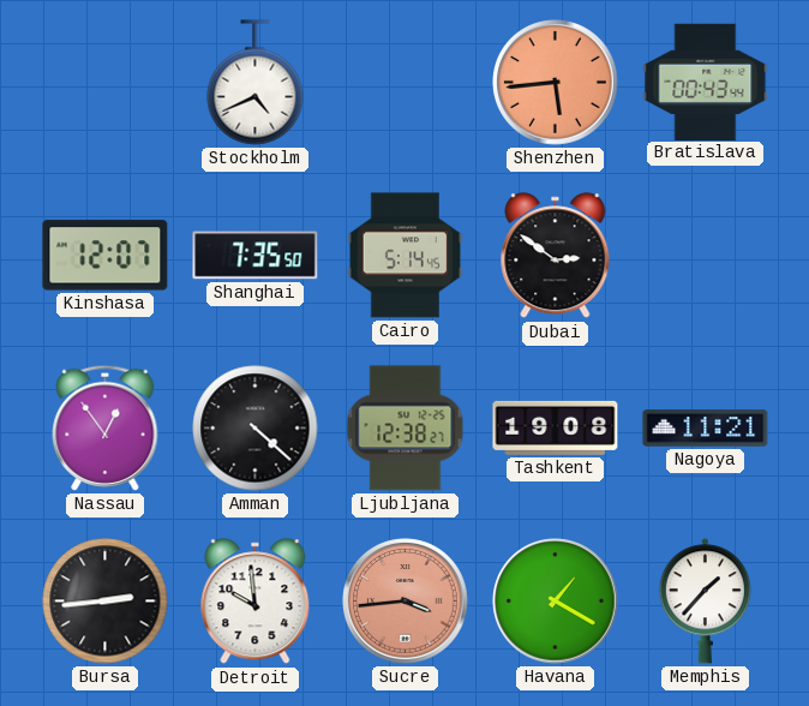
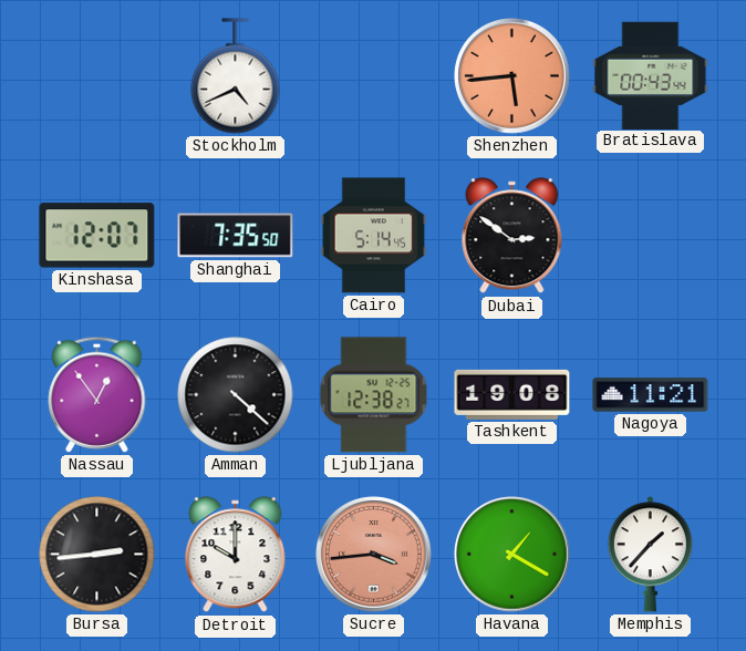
Detroit: 9:59 -> 10:00
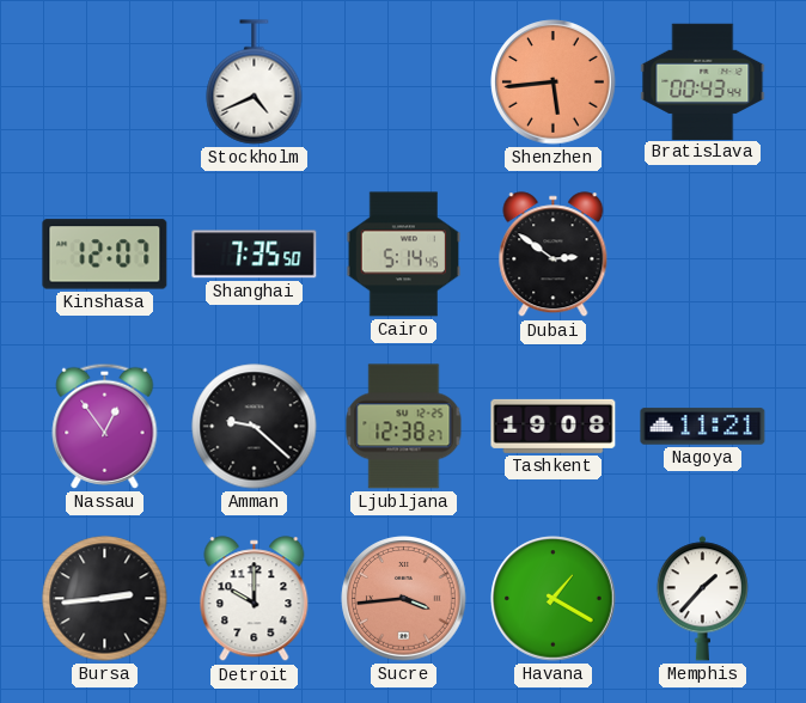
Amman: 4:22 -> 9:22
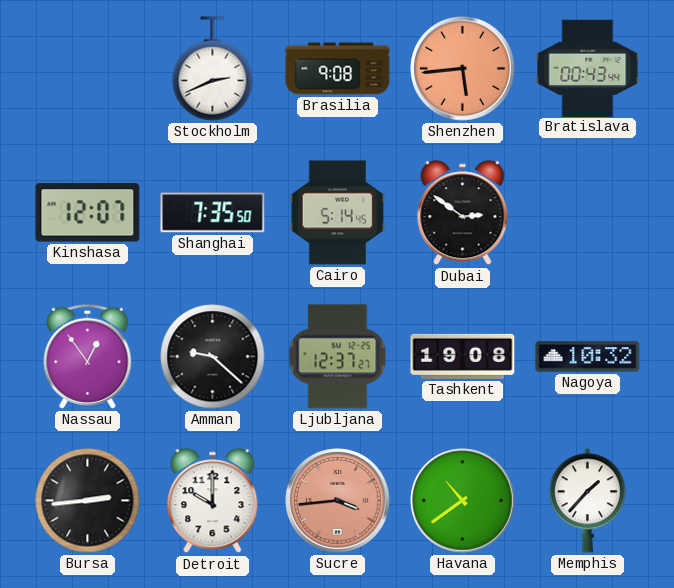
Stockholm: 4:41 -> 2:41
Brasilia: none -> 9:08
Ljubljana: 12:38 -> 12:37
Nagoya: 11:21 -> 10:32
Havana: 1:20 -> 10:39
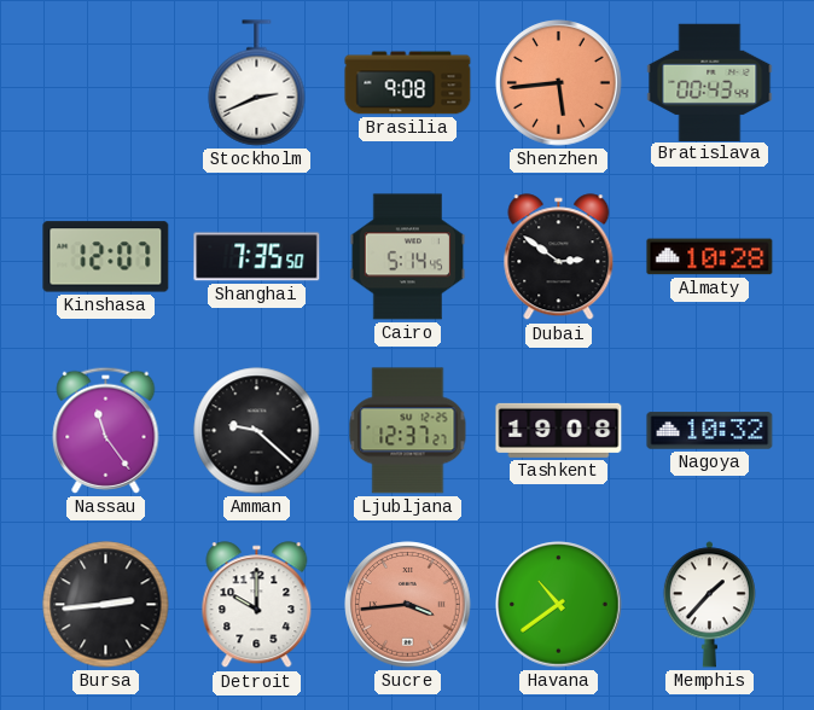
Almaty: none -> 10:28
Nassau: 12:54 -> 11:24
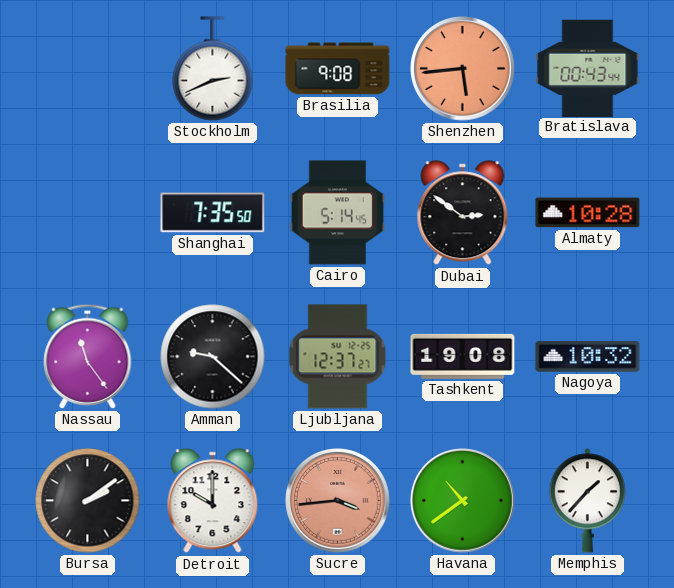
Kinshasa: 12:07 -> none
Bursa: 2:44 -> 2:09
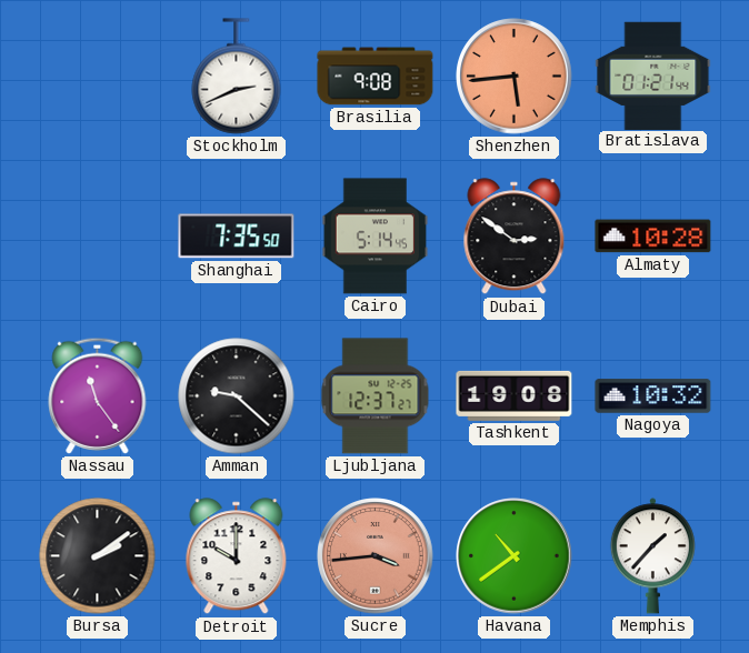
Bratislava: 00:43 -> 01:21
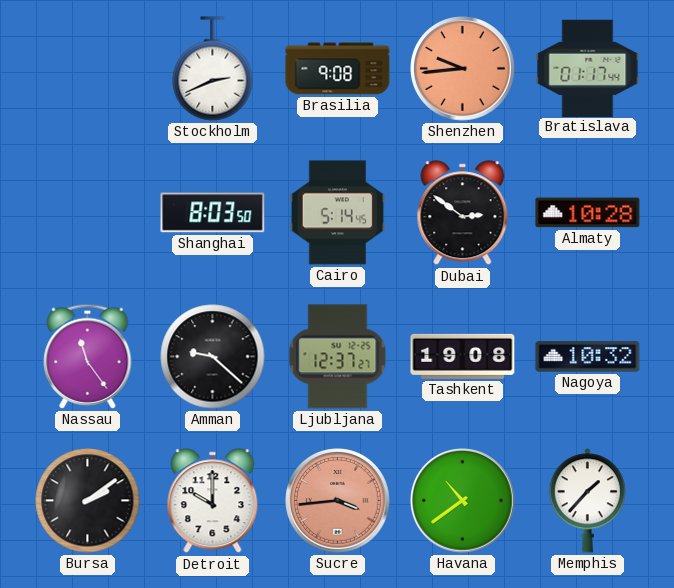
Shenzhen: 5:44 -> 9:44
Bratislava: 01:21 -> 01:17
Shanghai: 7:35 -> 8:03
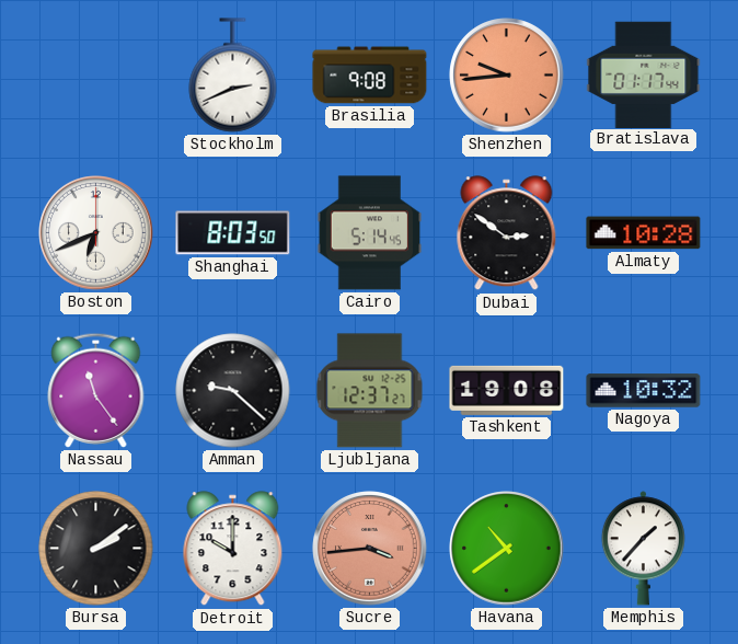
Boston: none -> 6:41
